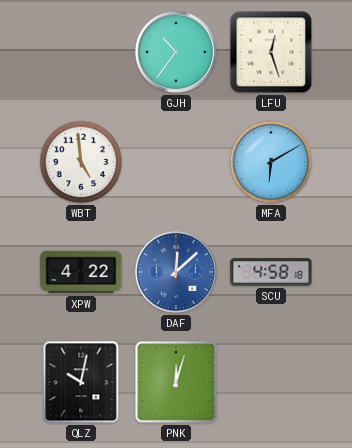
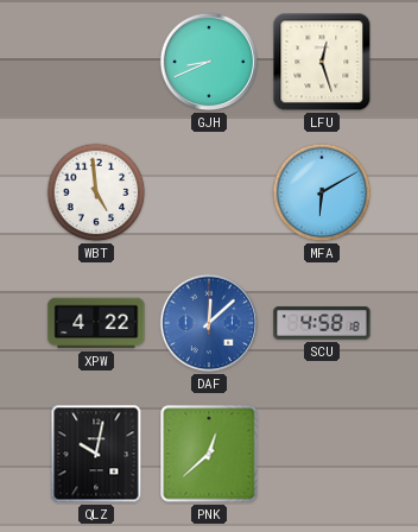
GJH: 10:36 -> 8:41
PNK: 12:03 -> 12:38
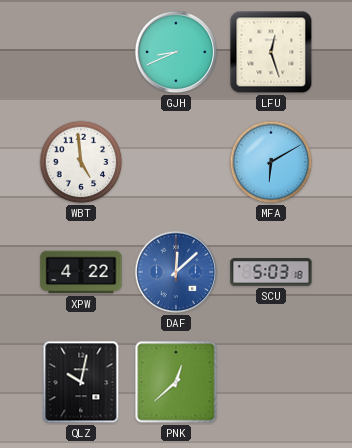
SCU: 4:58 -> 5:03
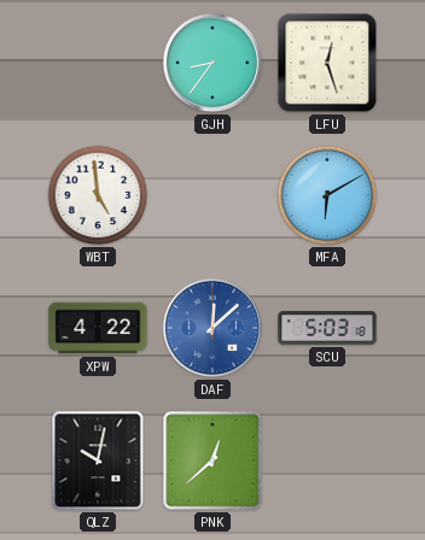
GJH: 8:41 -> 8:36
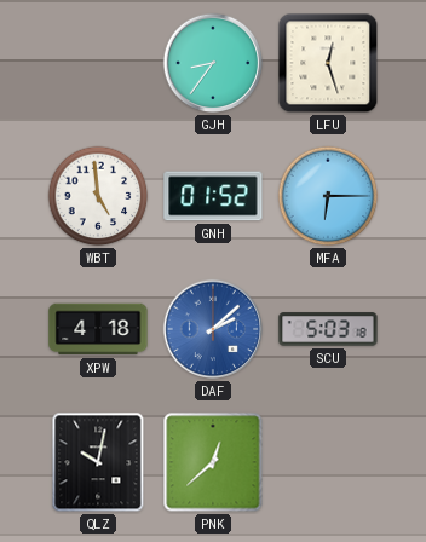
GNH: none -> 01:52
MFA: 6:10 -> 6:15
XPW: 4:22 -> 4:18
DAF: 12:08 -> 2:08
